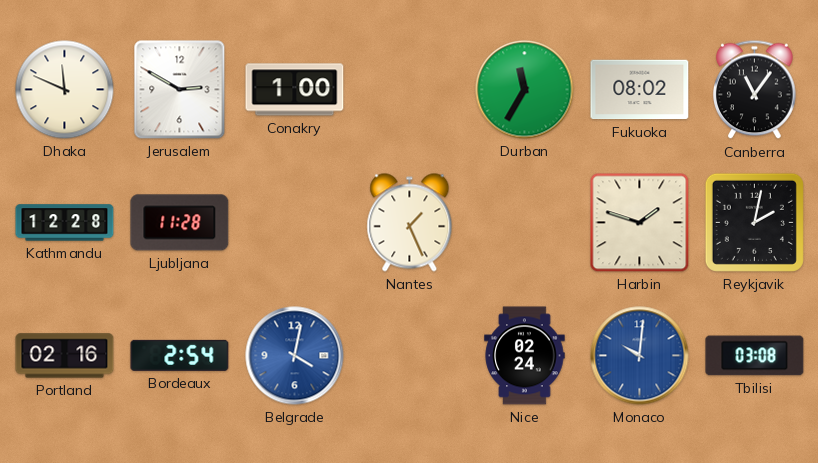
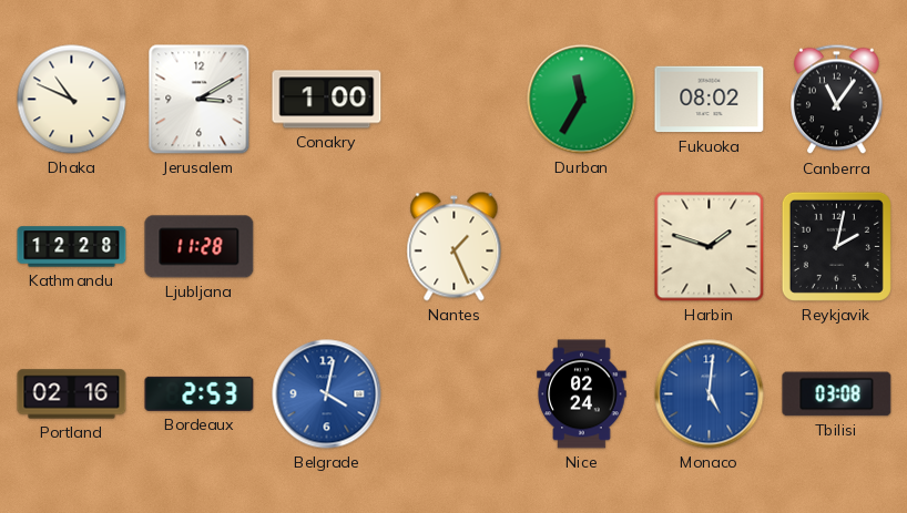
Dhaka: 11:49 -> 10:49
Jerusalem: 2:50 -> 3:10
Bordeaux: 2:54 -> 2:53
Monaco: 10:01 -> 5:01
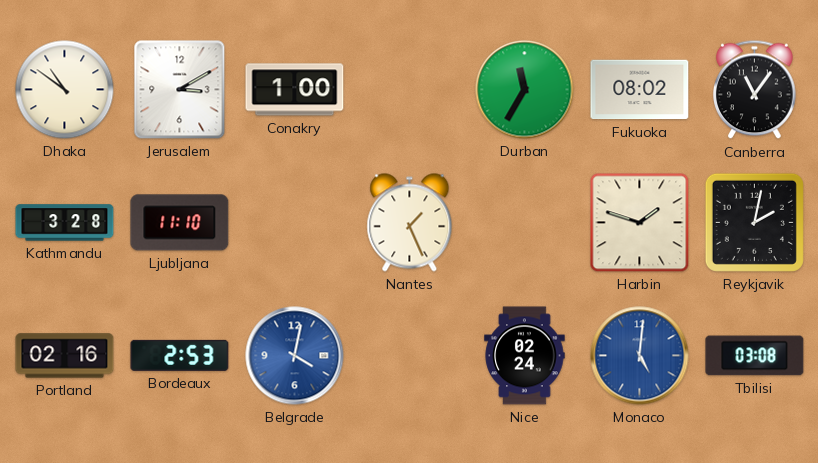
Dhaka: 10:49 -> 10:51
Kathmandu: 12:28 -> 3:28
Ljubljana: 11:28 -> 11:10
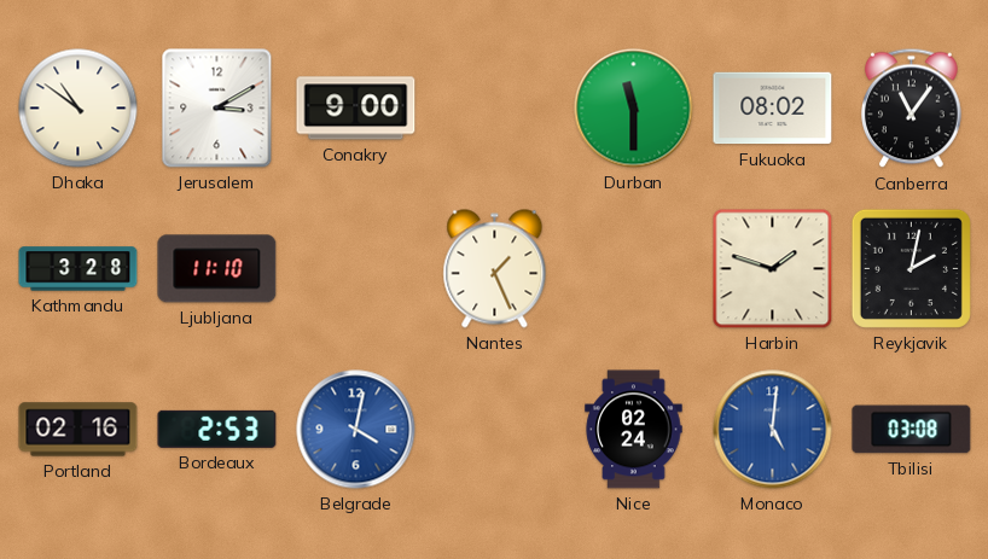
Conakry: 1:00 -> 9:00
Durban: 11:35 -> 11:30
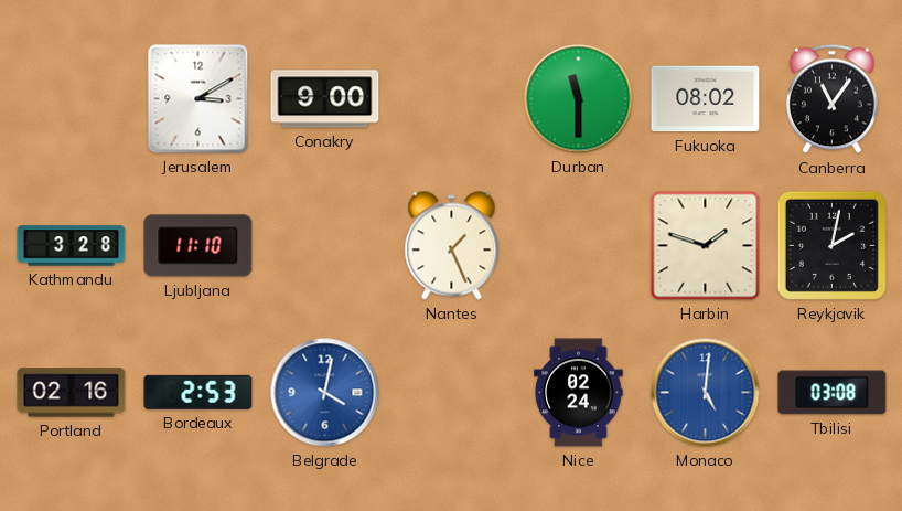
Dhaka: 10:51 -> none
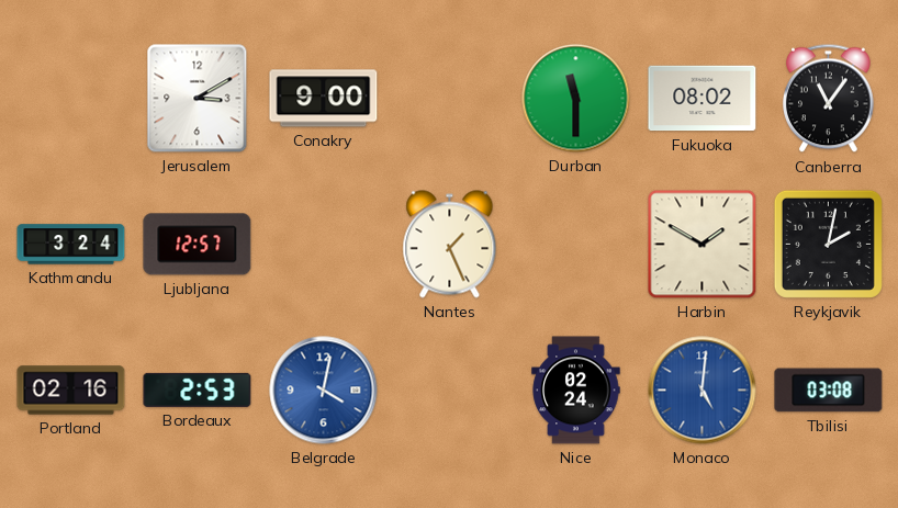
Kathmandu: 3:28 -> 3:24
Ljubljana: 11:10 -> 12:57
Harbin: 1:48 -> 1:50
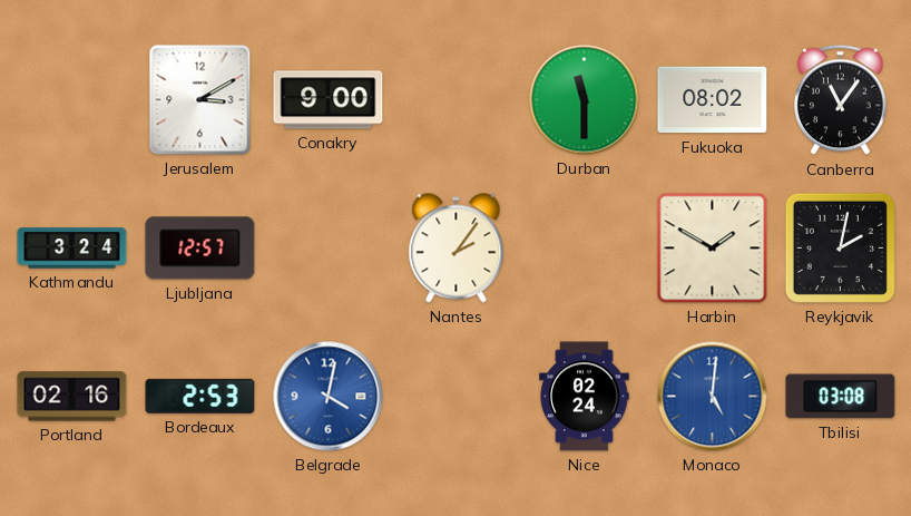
Nantes: 1:26 -> 2:06
